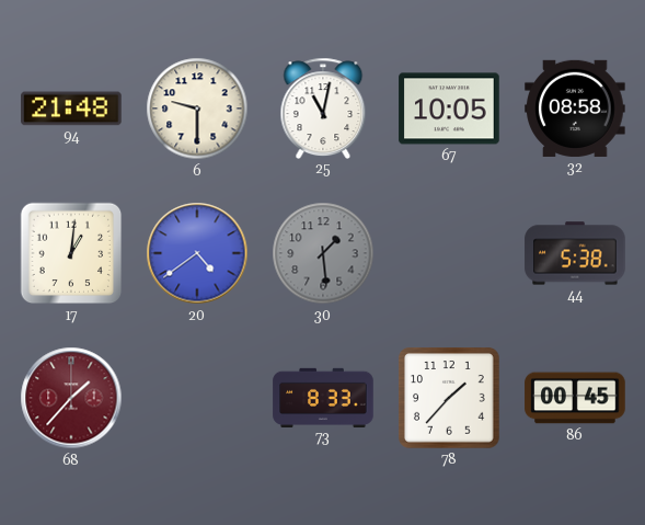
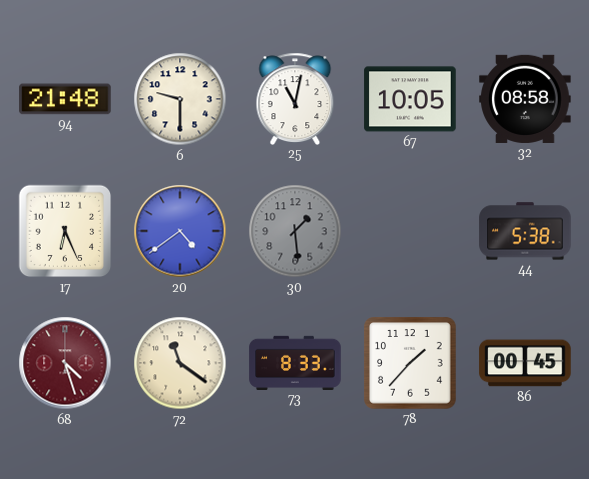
17: 1:01 -> 6:26
68: 1:37 -> 4:27
72: none -> 11:21
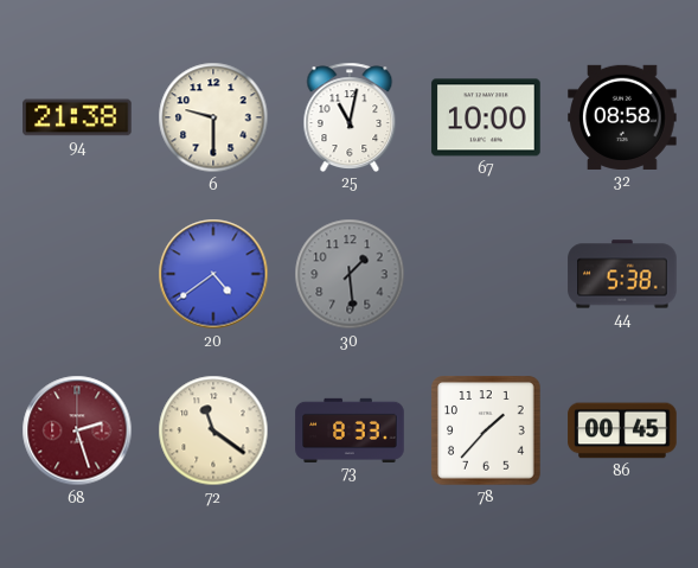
94: 21:48 -> 21:38
67: 10:05 -> 10:00
17: 6:26 -> none
68: 4:27 -> 2:27
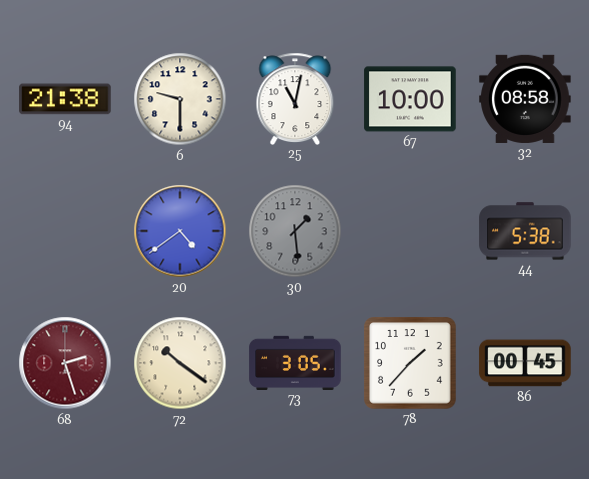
72: 11:21 -> 10:21
73: 8:33 -> 3:05
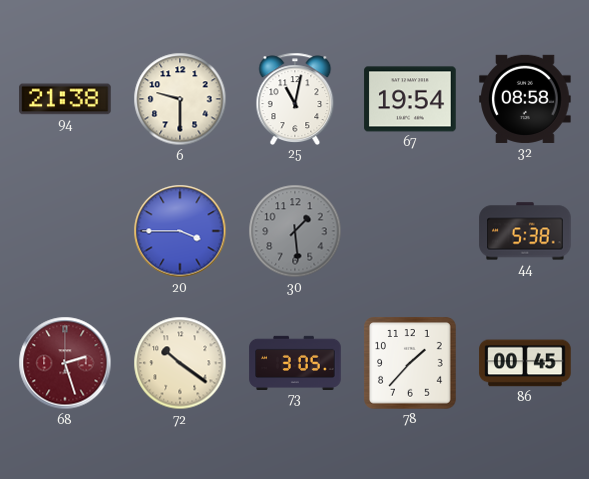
67: 10:00 -> 19:54
20: 4:39 -> 3:45
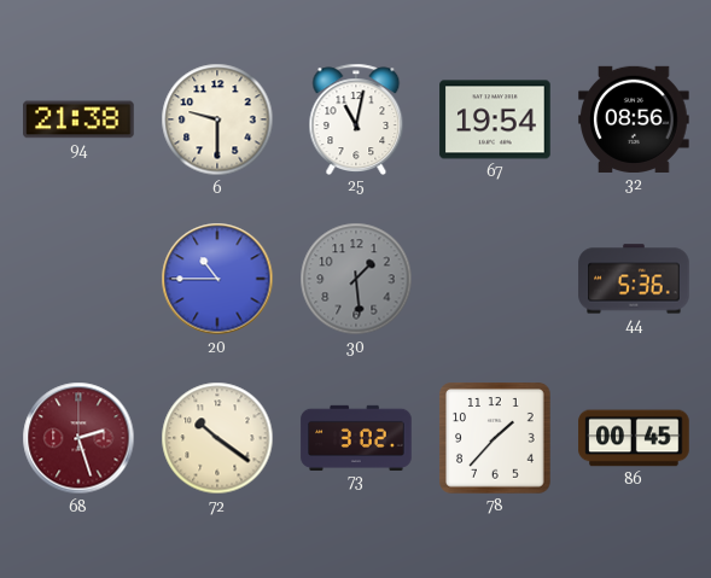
32: 08:58 -> 08:56
20: 3:45 -> 10:45
44: 5:38 -> 5:36
73: 3:05 -> 3:02
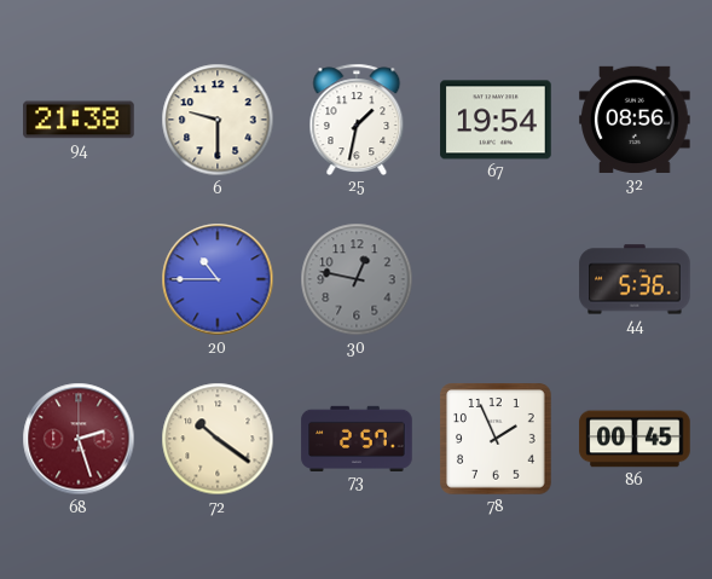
25: 11:02 -> 1:32
30: 1:29 -> 12:47
73: 3:02 -> 2:57
78: 1:37 -> 1:56
